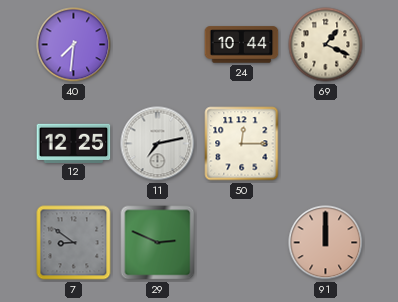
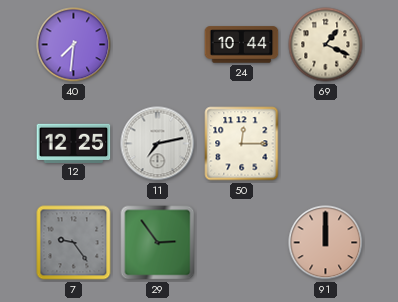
7: 8:51 -> 9:24
29: 2:49 -> 2:54
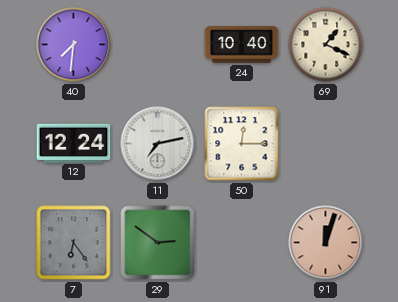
24: 10:44 -> 10:40
12: 12:25 -> 12:24
7: 9:24 -> 6:24
29: 2:54 -> 2:51
91: 12:00 -> 12:03
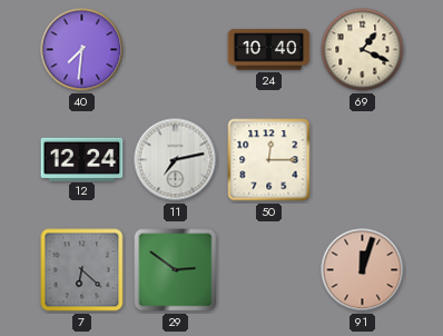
7: 6:24 -> 6:22
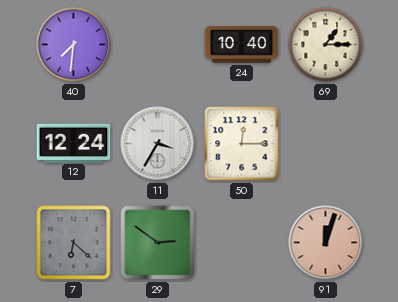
69: 1:19 -> 1:15
11: 7:13 -> 3:35
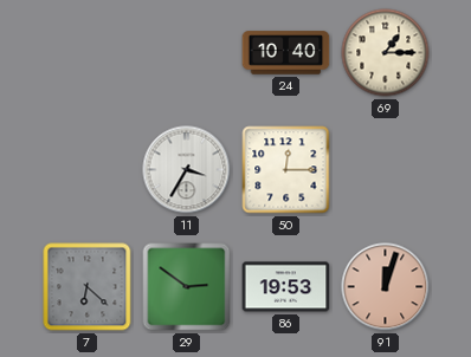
40: 7:31 -> none
12: 12:24 -> none
86: none -> 19:53
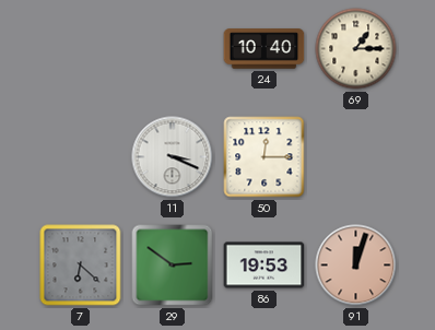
11: 3:35 -> 3:19
